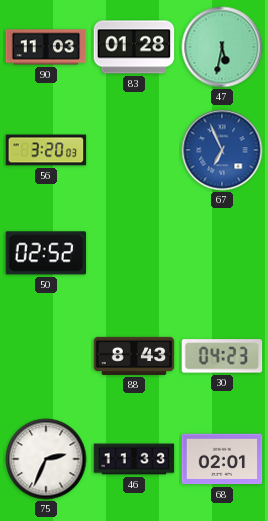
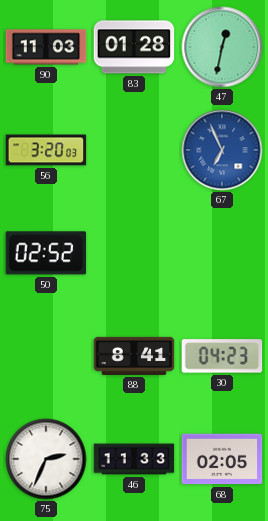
47: 5:32 -> 12:32
88: 8:43 -> 8:41
68: 02:01 -> 02:05
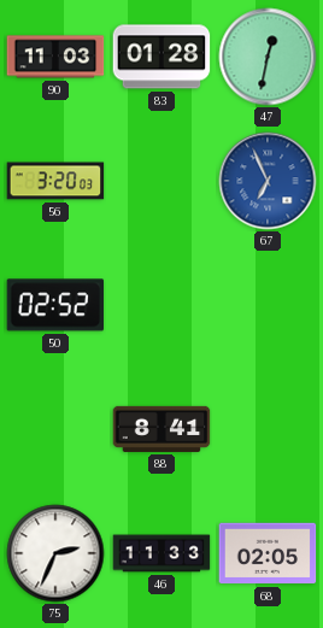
30: 04:23 -> none
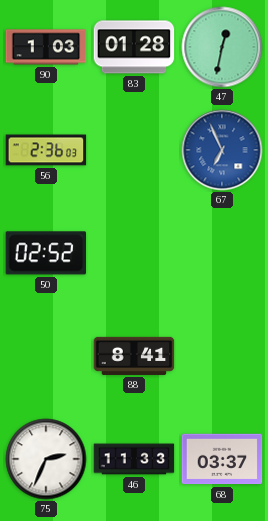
90: 11:03 -> 1:03
56: 3:20 -> 2:36
68: 02:05 -> 03:37
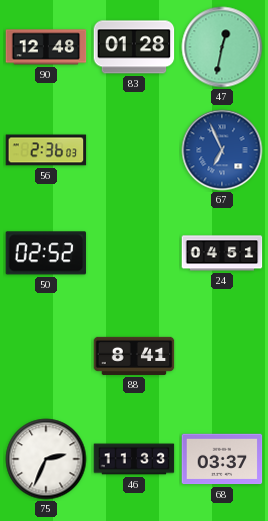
90: 1:03 -> 12:48
24: none -> 04:51
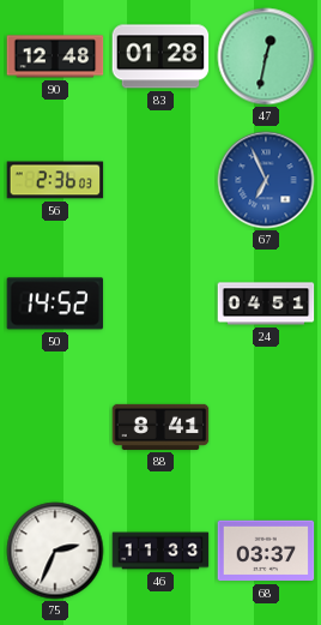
50: 02:52 -> 14:52
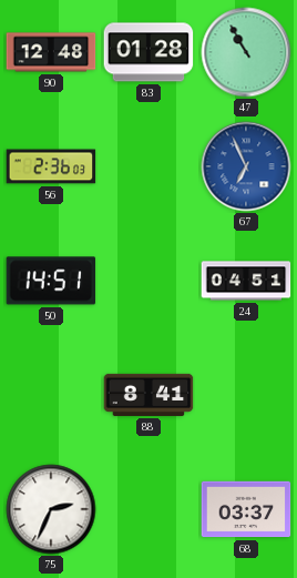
47: 12:32 -> 10:55
50: 14:52 -> 14:51
46: 11:33 -> none
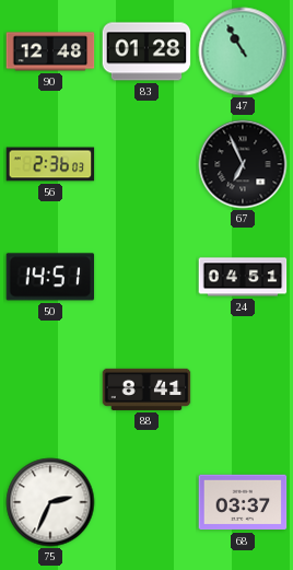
67 dial: blue -> black
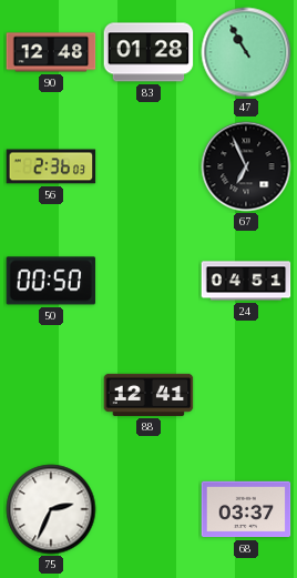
50: 14:51 -> 00:50
88: 8:41 -> 12:41
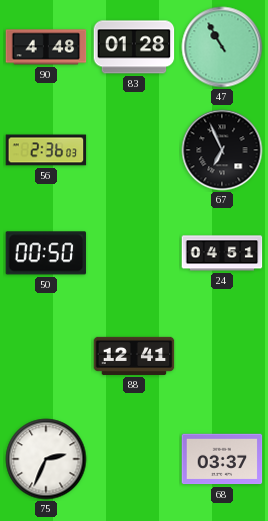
90: 12:48 -> 4:48
